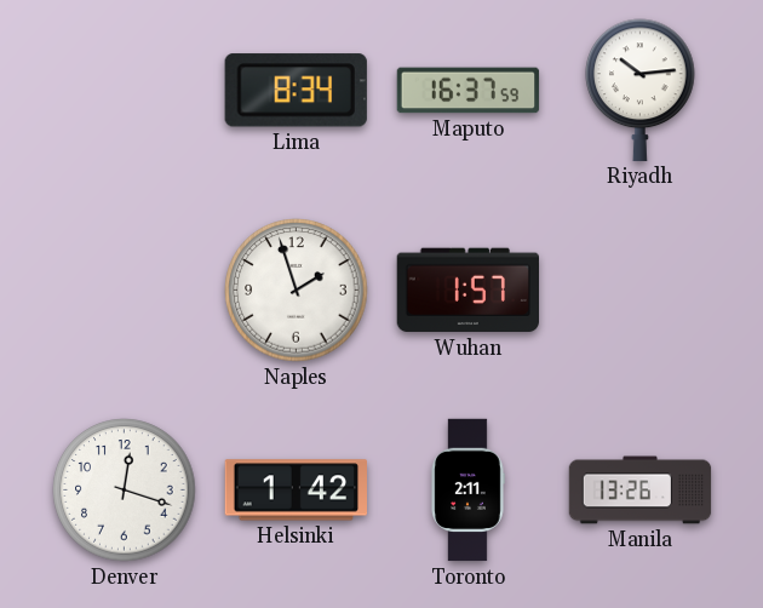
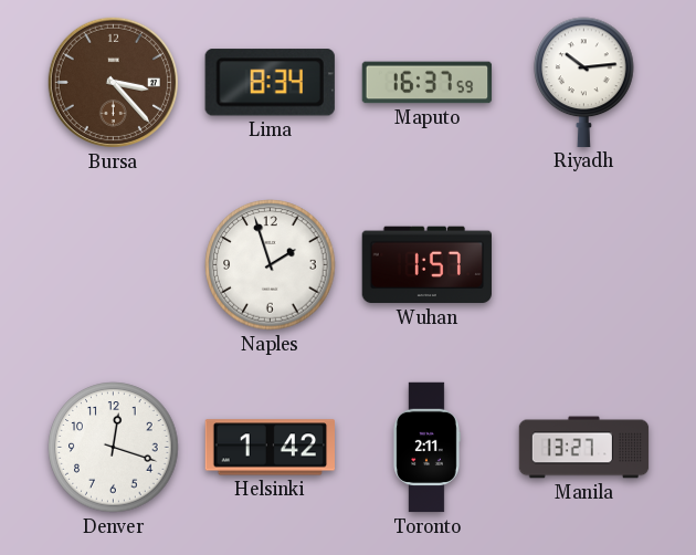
Bursa: none -> 3:23
Manila: 13:26 -> 13:27
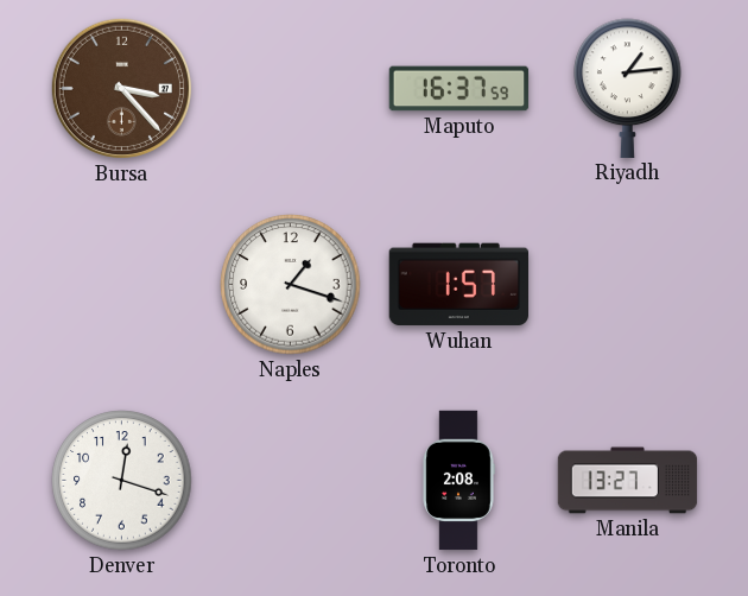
Lima: 8:34 -> none
Riyadh: 10:14 -> 1:14
Naples: 1:57 -> 1:18
Helsinki: 1:42 -> none
Toronto: 2:11 -> 2:08
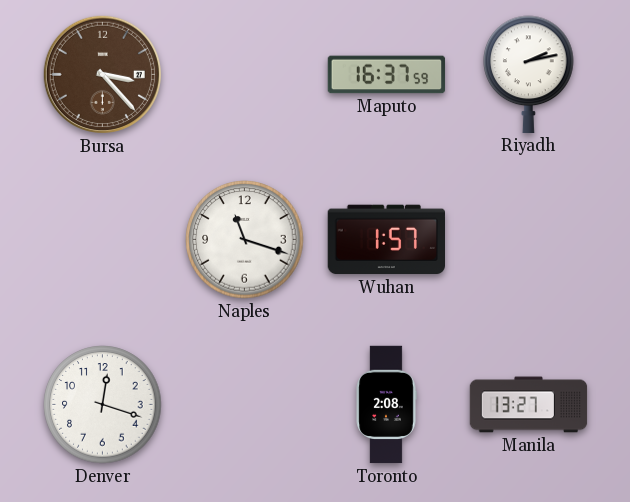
Riyadh: 1:14 -> 2:13
Naples: 1:18 -> 11:18
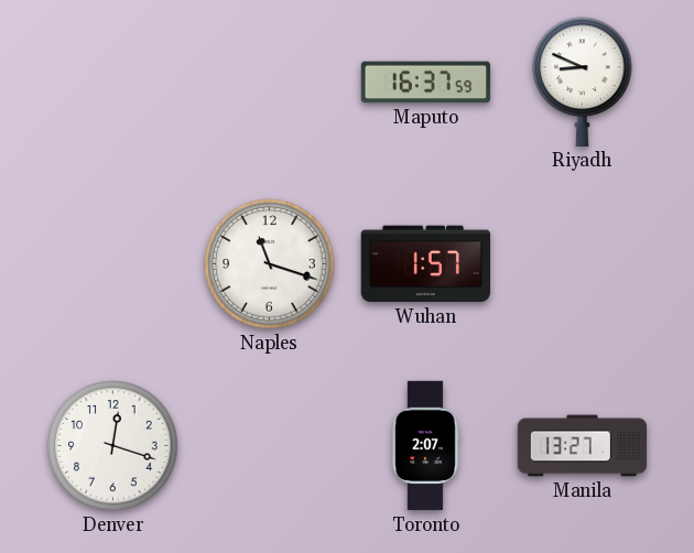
Bursa: 3:23 -> none
Riyadh: 2:13 -> 8:49
Toronto: 2:08 -> 2:07
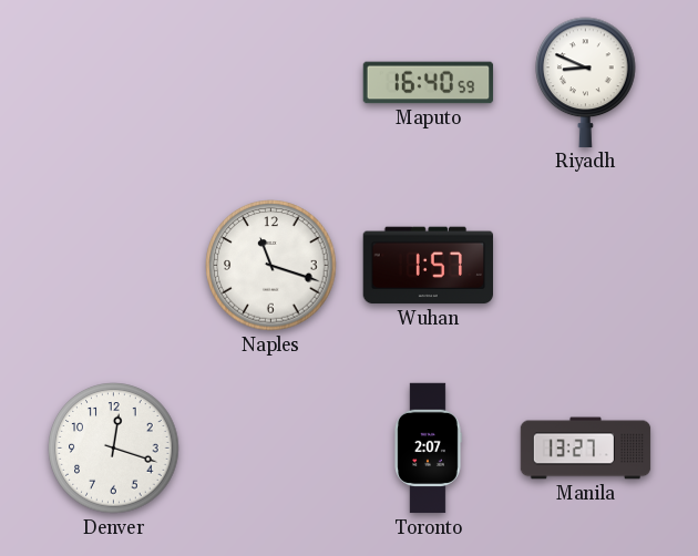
Maputo: 16:37 -> 16:40
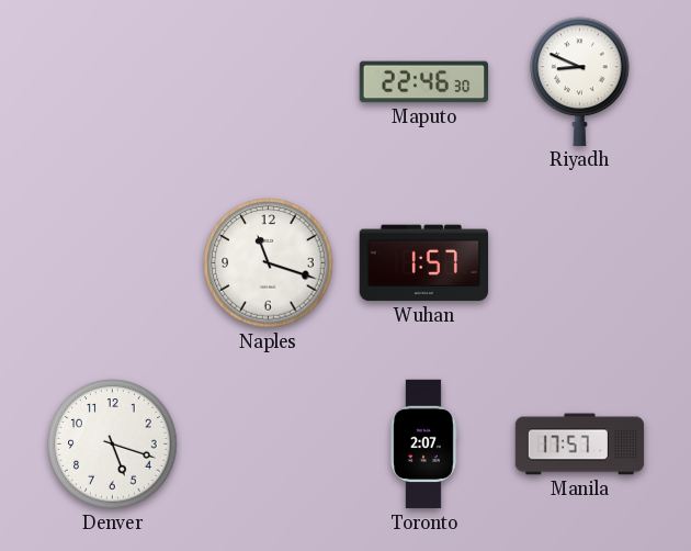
Maputo: 16:40 -> 22:46
Denver: 12:18 -> 5:18
Manila: 13:27 -> 17:57
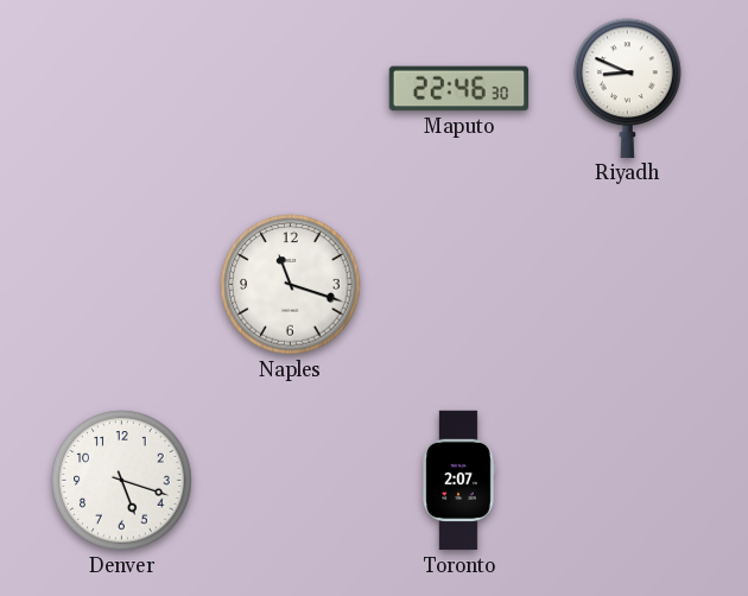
Wuhan: 1:57 -> none
Manila: 17:57 -> none
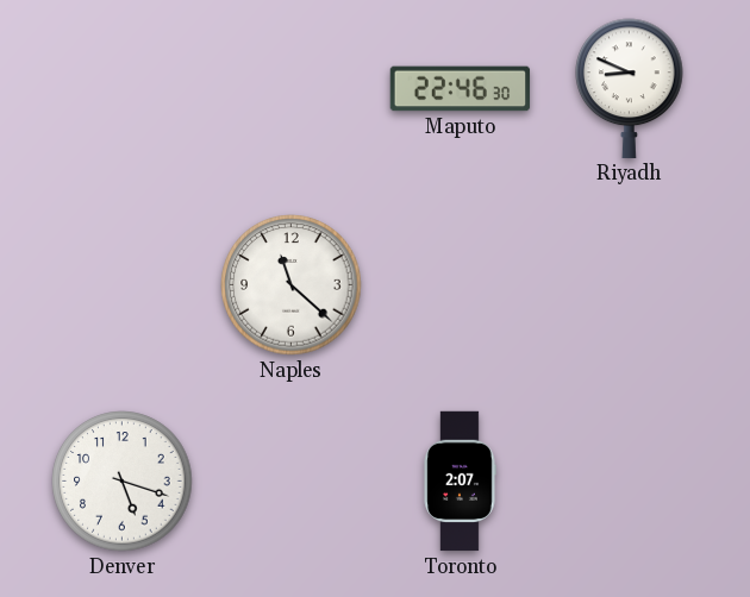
Naples: 11:18 -> 11:22
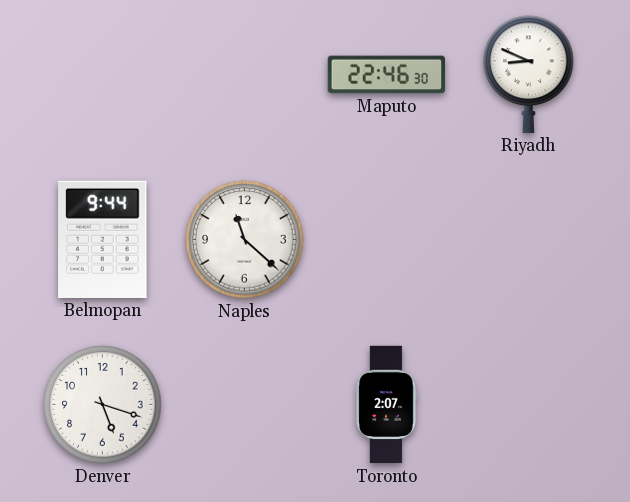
Belmopan: none -> 9:44
